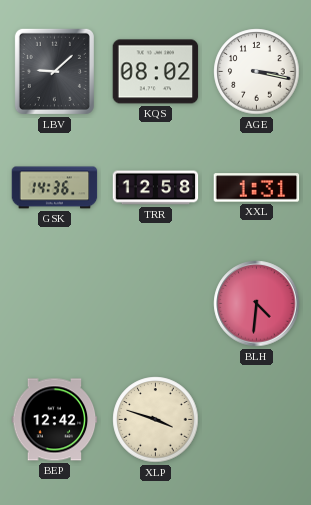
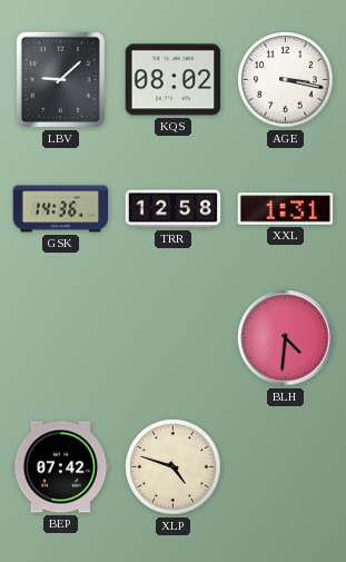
BEP: 12:42 -> 07:42
XLP: 3:48 -> 4:48
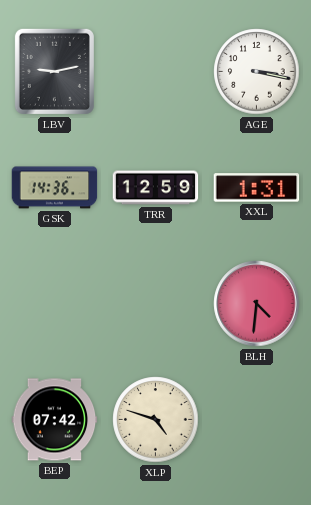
LBV: 9:08 -> 9:13
KQS: 08:02 -> none
TRR: 12:58 -> 12:59
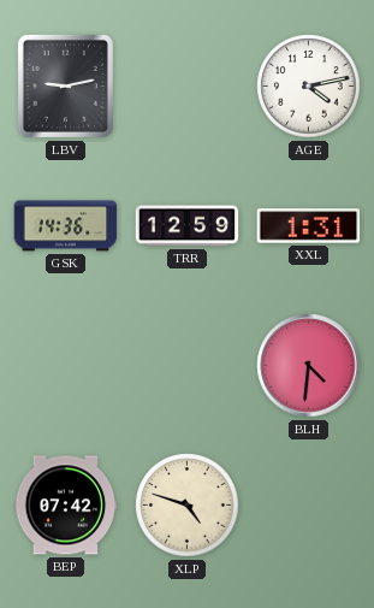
AGE: 3:17 -> 4:13
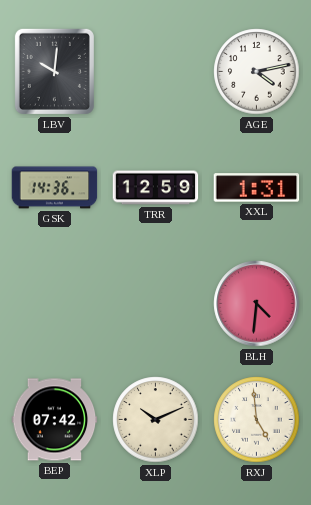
LBV: 9:13 -> 10:01
XLP: 4:48 -> 10:11
RXJ: none -> 4:59
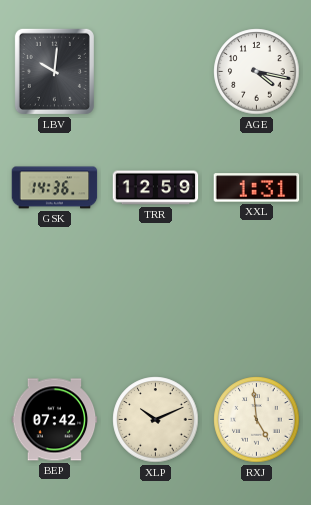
AGE: 4:13 -> 4:17
BLH: 4:31 -> none
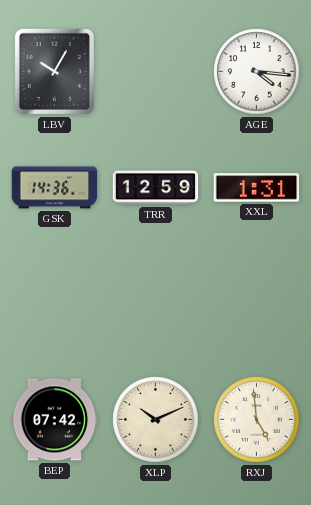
LBV: 10:01 -> 10:05
AGE: 4:17 -> 4:16
